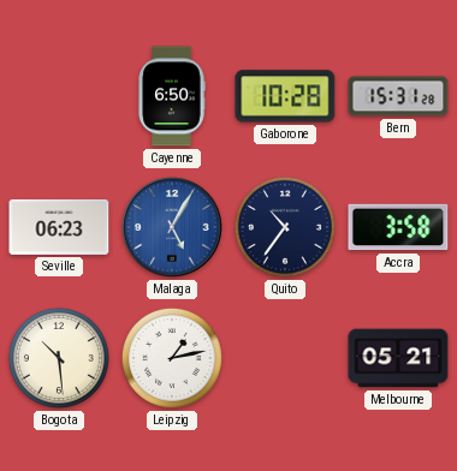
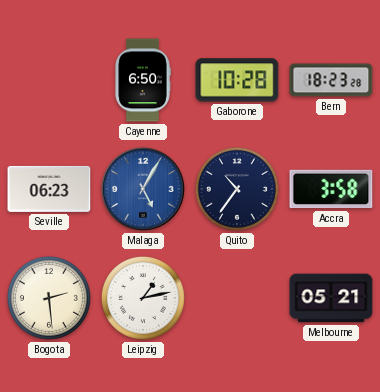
Bern: 15:31 -> 18:23
Bogota: 10:29 -> 2:29
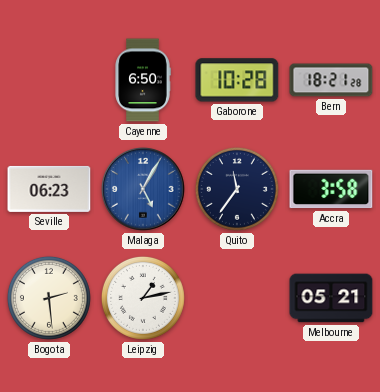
Bern: 18:23 -> 18:21
Quito: 10:36 -> 11:36
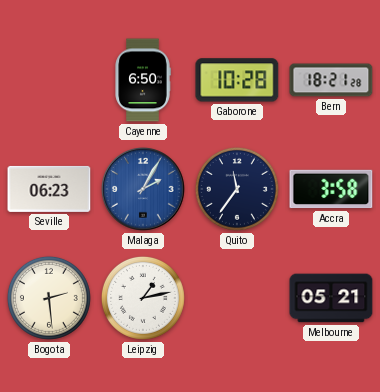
Malaga: 5:05 -> 2:05
